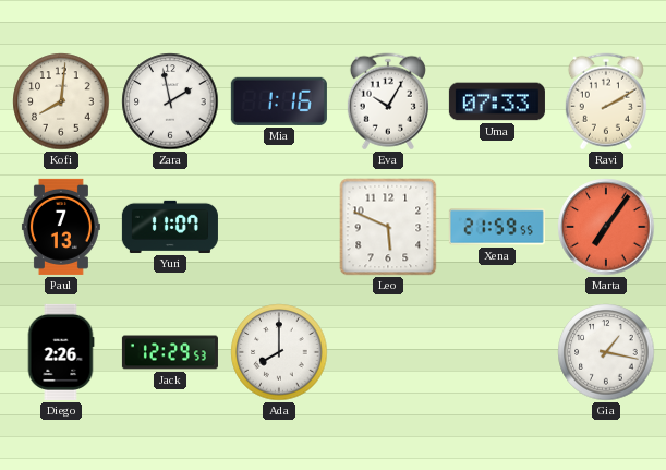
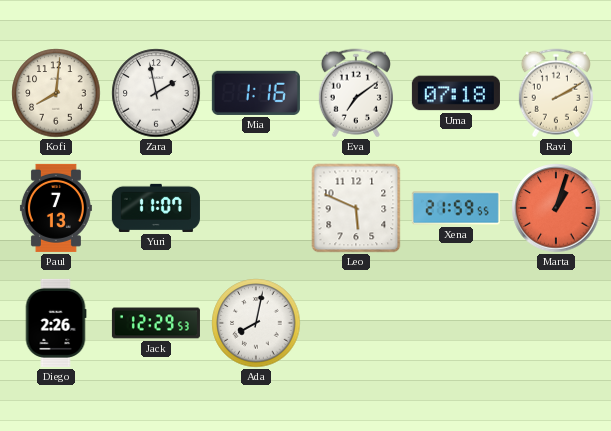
Eva: 10:05 -> 7:09
Uma: 07:33 -> 07:18
Marta: 7:06 -> 1:03
Ada: 8:00 -> 8:02
Gia: 1:17 -> none
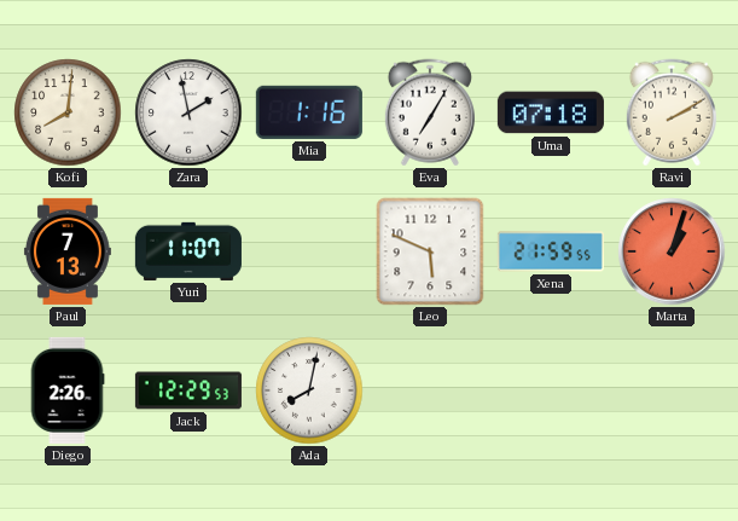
Eva: 7:09 -> 7:05
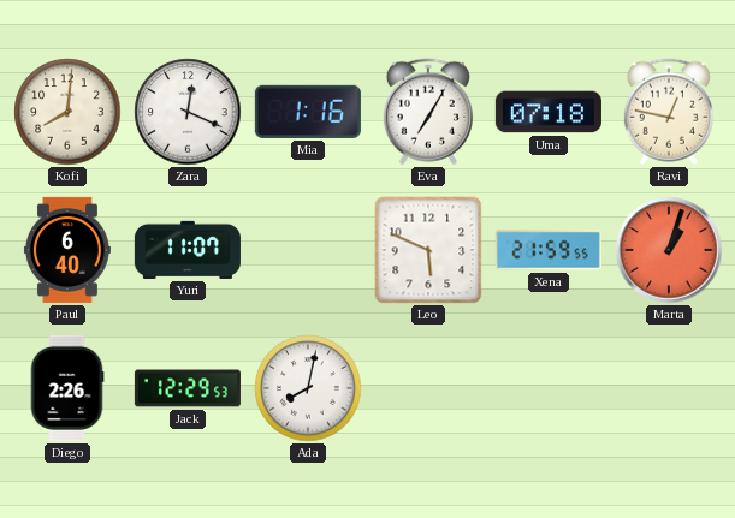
Zara: 1:58 -> 12:19
Ravi: 2:10 -> 12:47
Paul: 7:13 -> 6:40
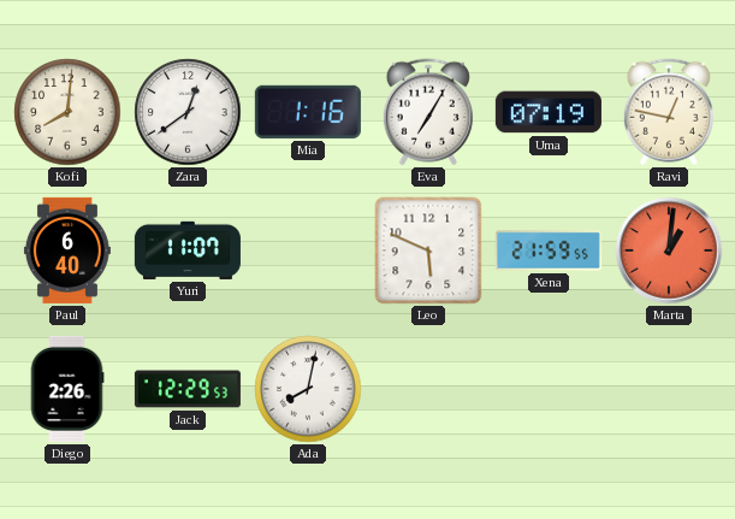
Zara: 12:19 -> 12:39
Uma: 07:18 -> 07:19
Marta: 1:03 -> 1:01
